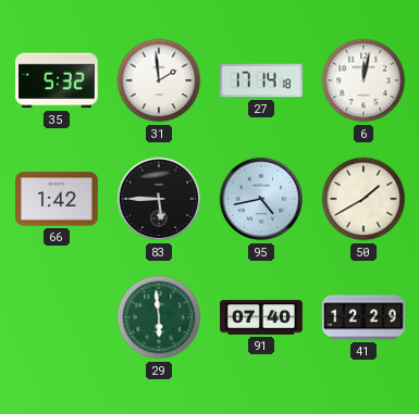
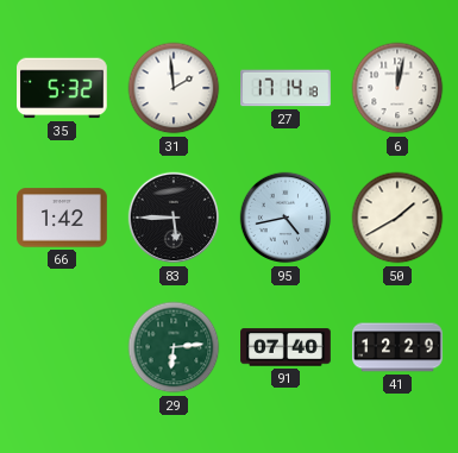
29: 5:59 -> 6:14
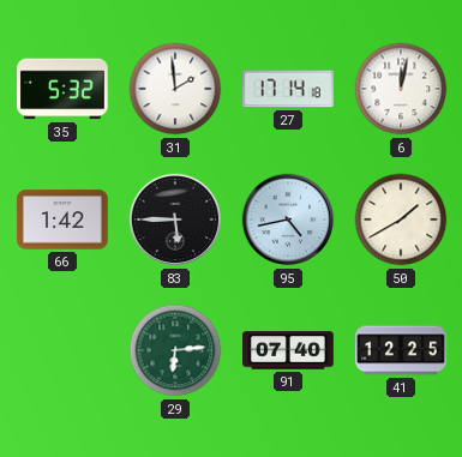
41: 12:29 -> 12:25
